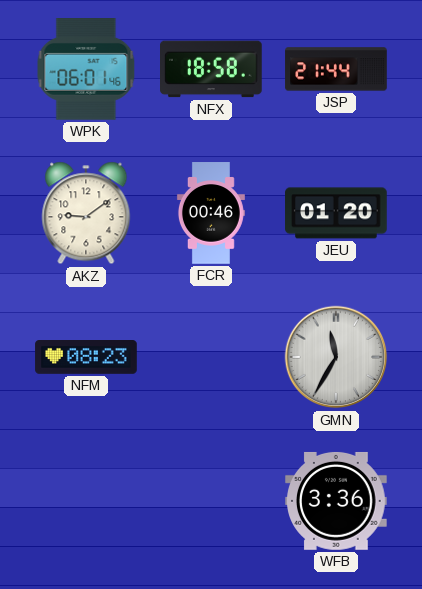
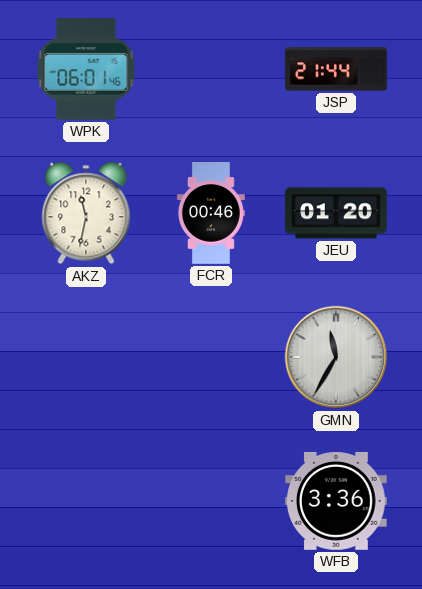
NFX: 18:58 -> none
AKZ: 9:09 -> 11:32
NFM: 08:23 -> none
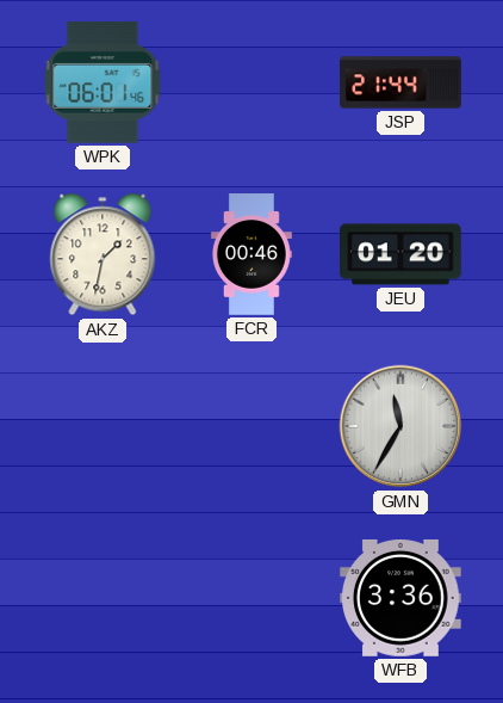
AKZ: 11:32 -> 1:32
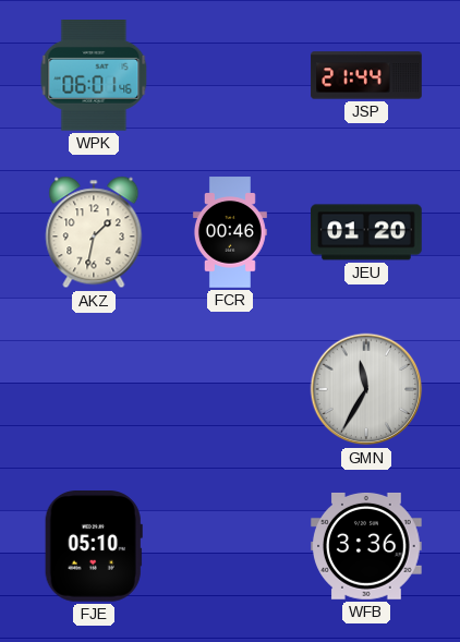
FJE: none -> 05:10
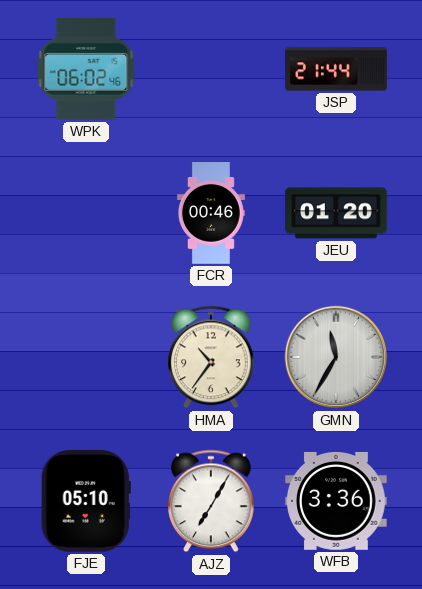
WPK: 06:01 -> 06:02
AKZ: 1:32 -> none
HMA: none -> 10:36
AJZ: none -> 7:05
